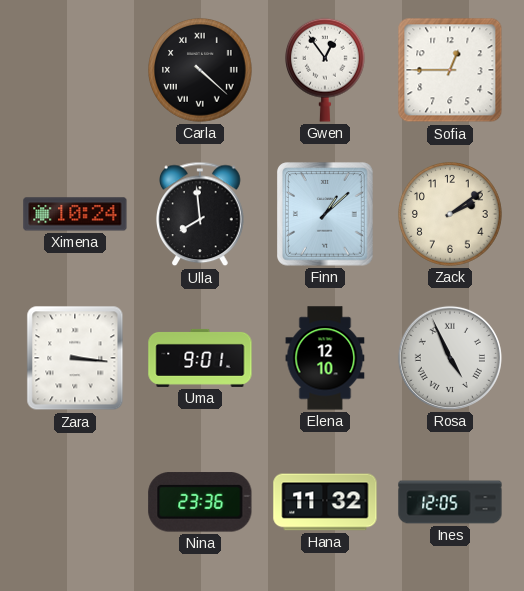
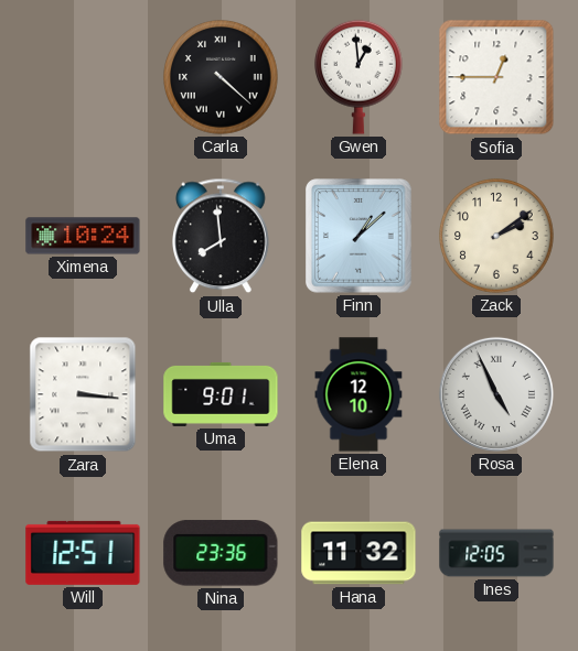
Gwen: 12:54 -> 12:59
Will: none -> 12:51
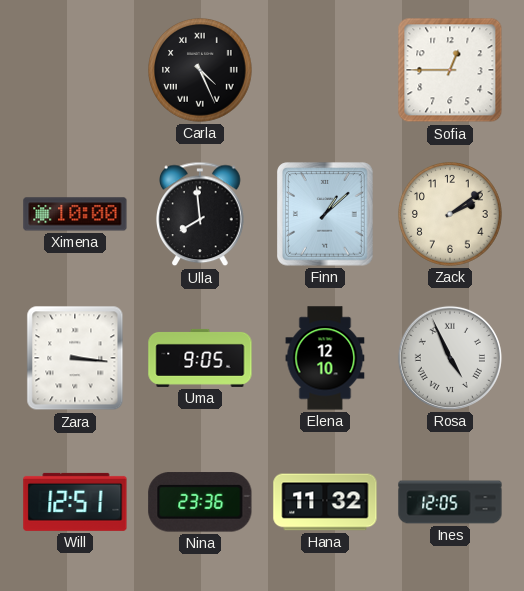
Carla: 4:22 -> 4:26
Gwen: 12:59 -> none
Ximena: 10:24 -> 10:00
Uma: 9:01 -> 9:05
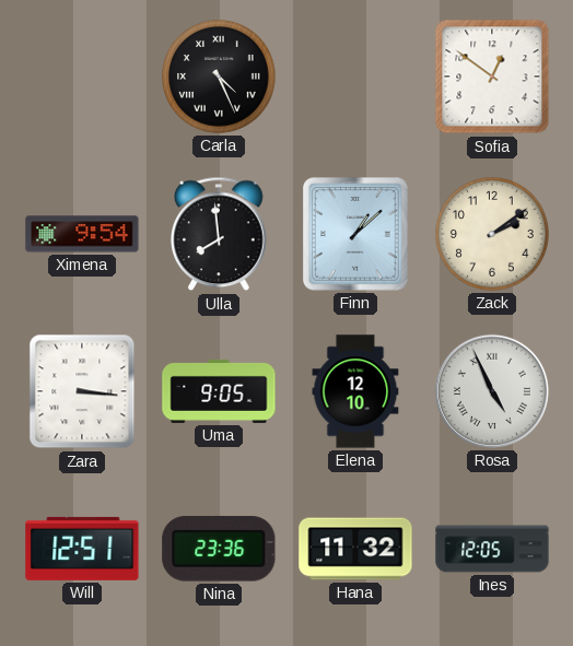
Sofia: 12:45 -> 12:51
Ximena: 10:00 -> 9:54
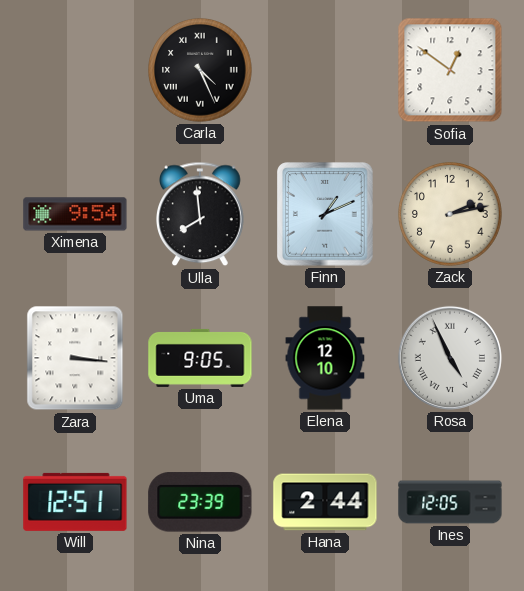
Finn: 1:08 -> 1:11
Zack: 2:09 -> 2:13
Nina: 23:36 -> 23:39
Hana: 11:32 -> 2:44
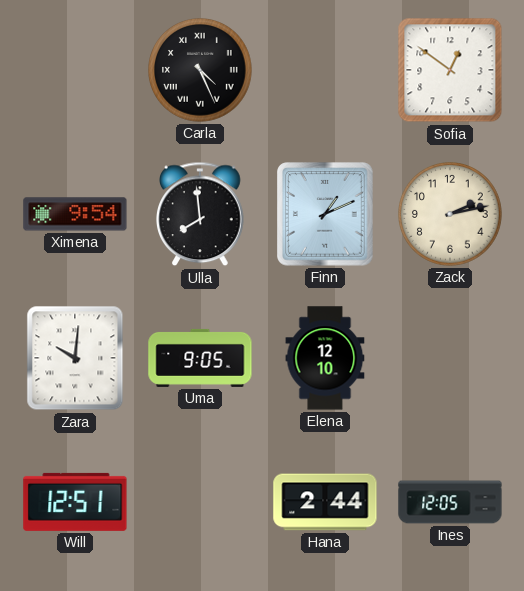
Zara: 3:16 -> 10:01
Rosa: 4:56 -> none
Nina: 23:39 -> none
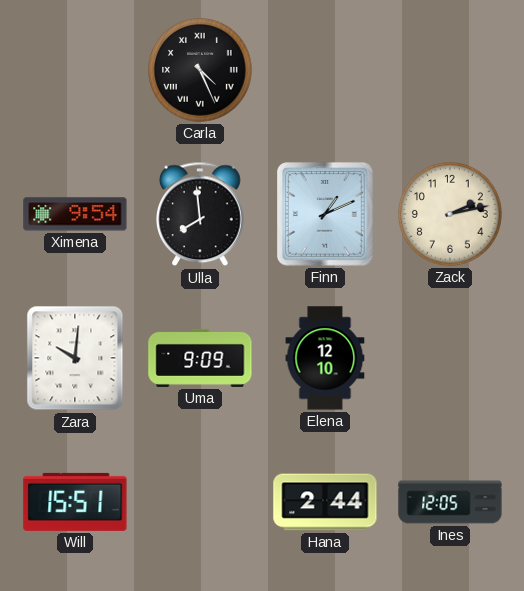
Sofia: 12:51 -> none
Uma: 9:05 -> 9:09
Will: 12:51 -> 15:51
